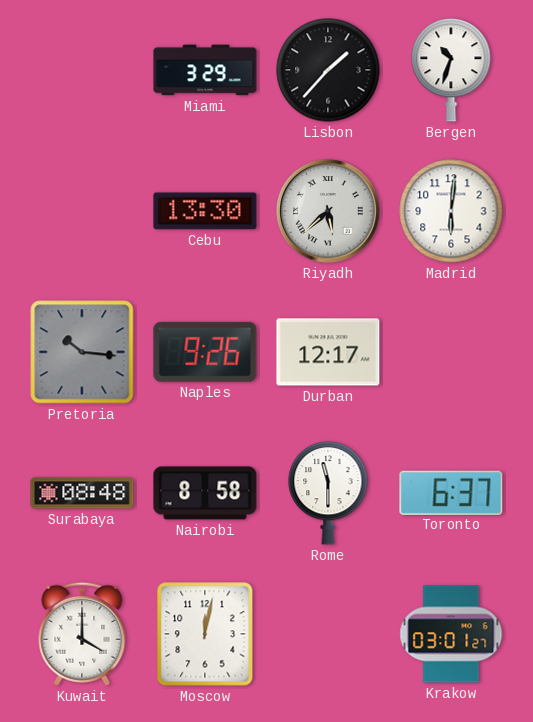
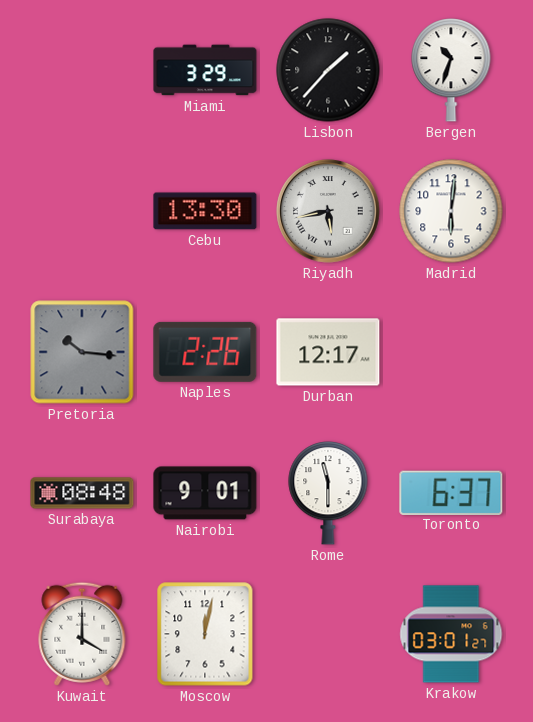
Riyadh: 5:38 -> 5:43
Naples: 9:26 -> 2:26
Nairobi: 8:58 -> 9:01
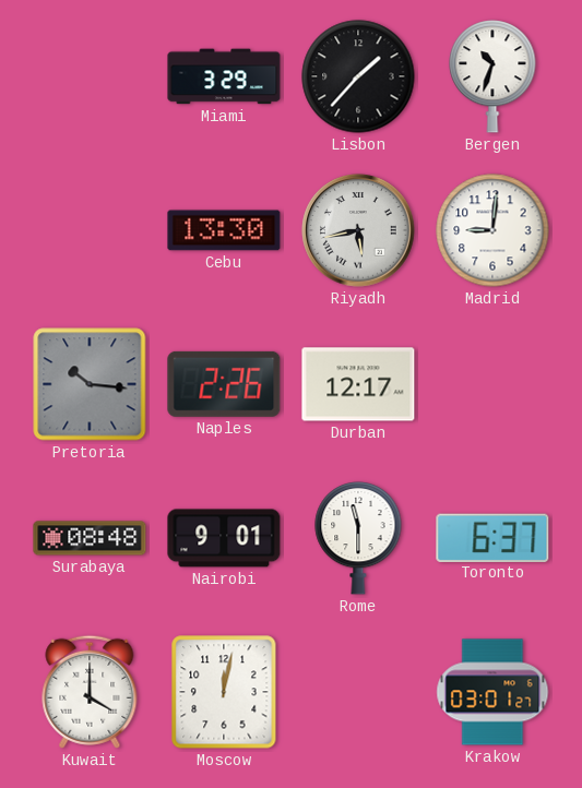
Madrid: 6:01 -> 9:01
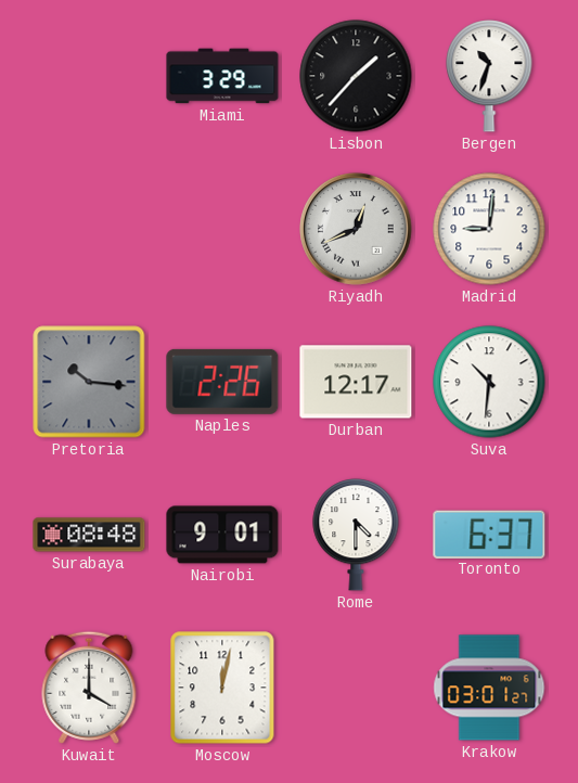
Cebu: 13:30 -> none
Riyadh: 5:43 -> 12:41
Suva: none -> 10:31
Rome: 11:30 -> 4:30
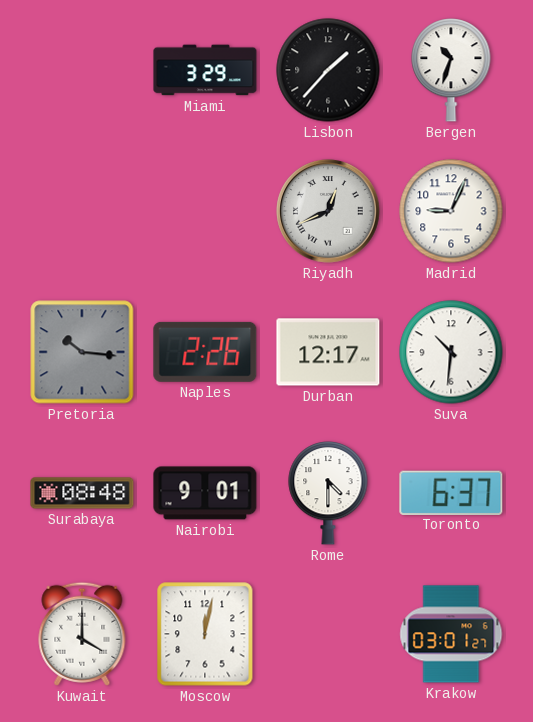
Madrid: 9:01 -> 9:04
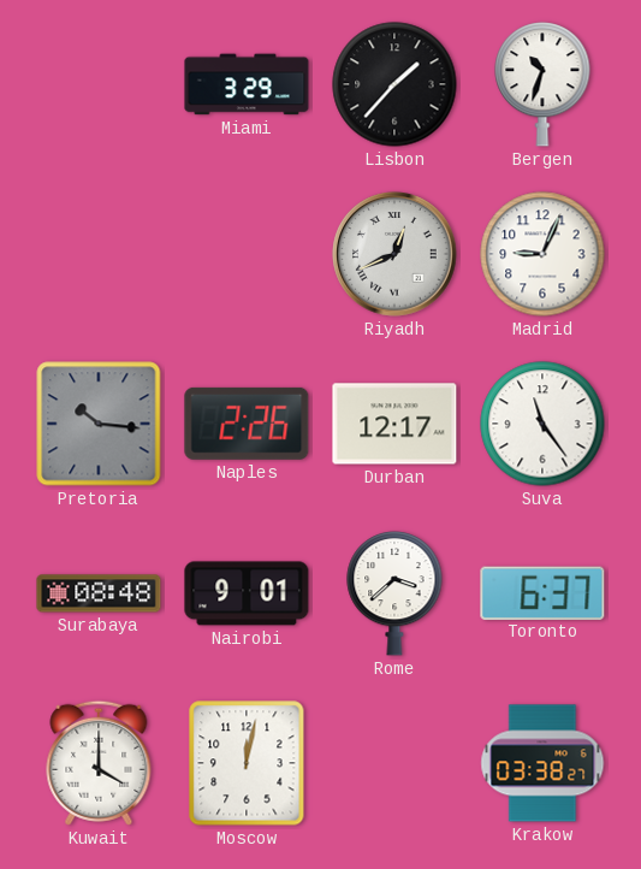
Suva: 10:31 -> 11:24
Rome: 4:30 -> 3:38
Krakow: 03:01 -> 03:38
